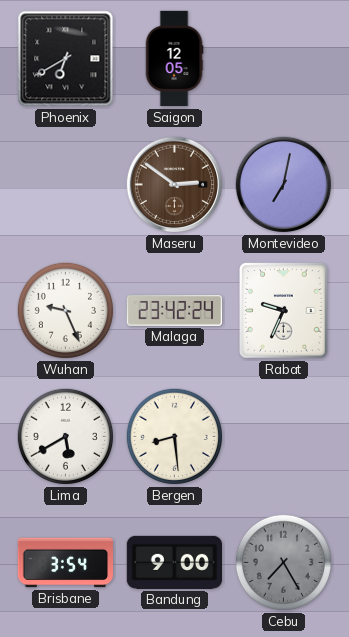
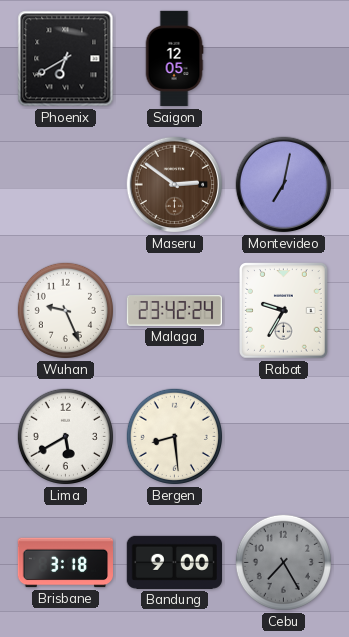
Rabat: 9:34 -> 9:35
Brisbane: 3:54 -> 3:18
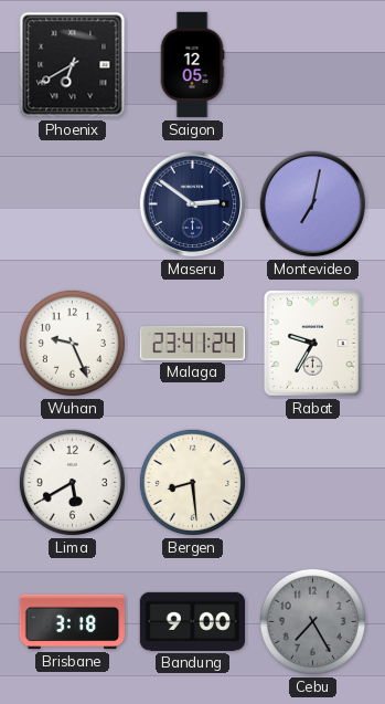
Maseru dial: brown -> navy
Malaga: 23:42 -> 23:41
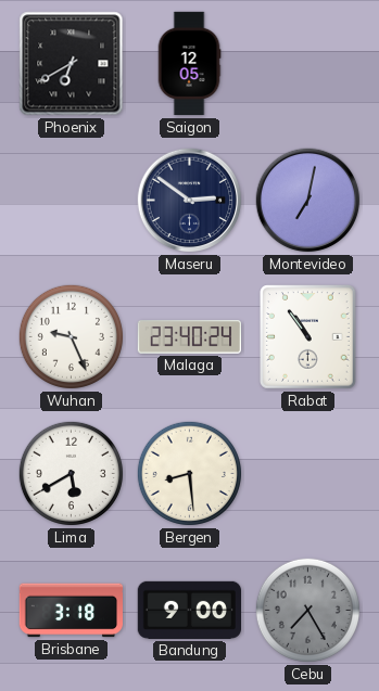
Malaga: 23:41 -> 23:40
Rabat: 9:35 -> 10:54
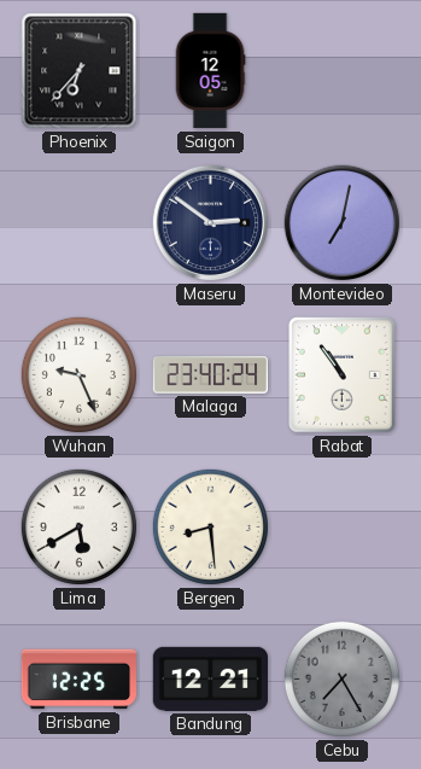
Phoenix: 6:40 -> 6:37
Brisbane: 3:18 -> 12:25
Bandung: 9:00 -> 12:21
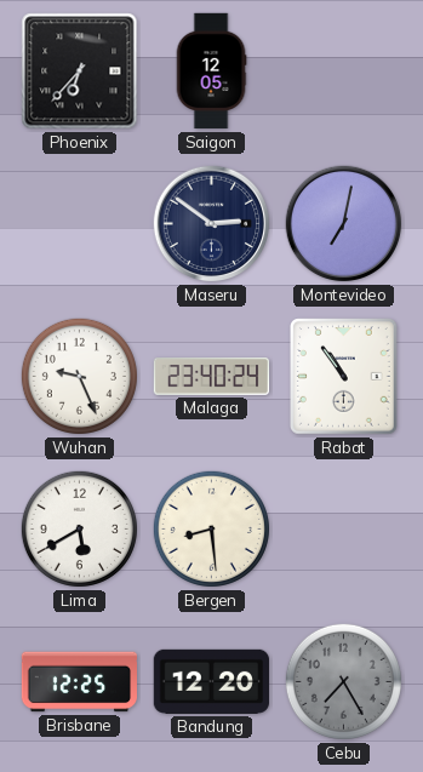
Bandung: 12:21 -> 12:20
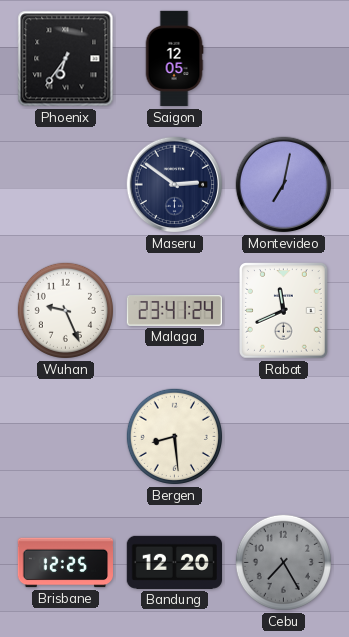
Phoenix: 6:37 -> 6:36
Malaga: 23:40 -> 23:41
Rabat: 10:54 -> 11:41
Lima: 5:40 -> none
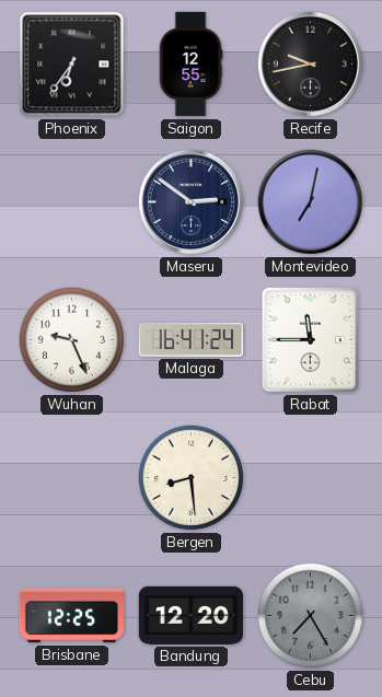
Saigon: 12:05 -> 12:55
Recife: none -> 9:43
Malaga: 23:41 -> 16:41
Rabat: 11:41 -> 11:45
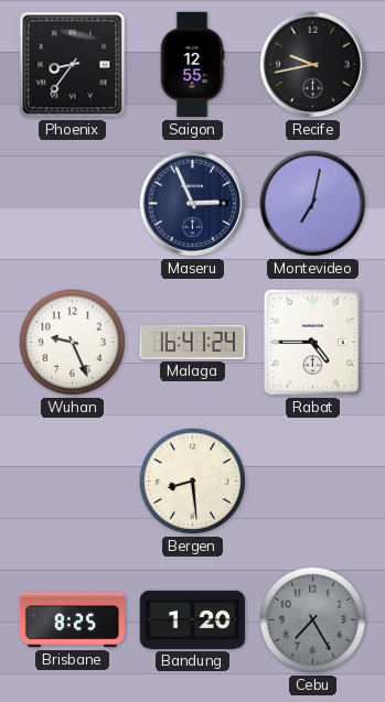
Phoenix: 6:36 -> 8:36
Maseru: 2:51 -> 2:56
Rabat: 11:45 -> 4:45
Brisbane: 12:25 -> 8:25
Bandung: 12:20 -> 1:20
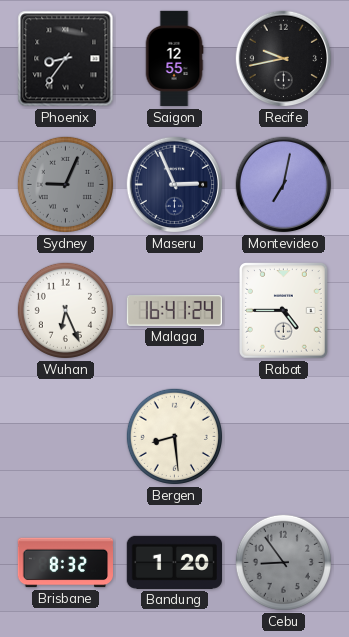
Sydney: none -> 9:04
Wuhan: 9:26 -> 6:26
Brisbane: 8:25 -> 8:32
Cebu: 7:25 -> 8:54
